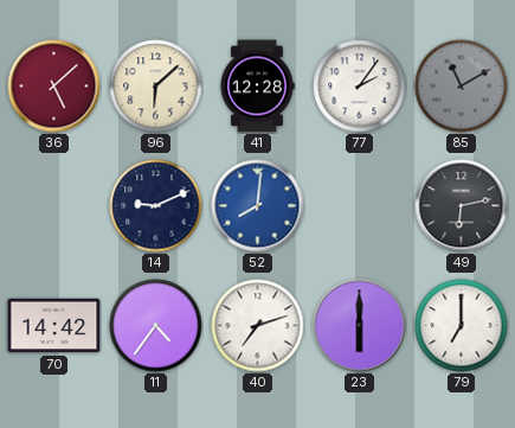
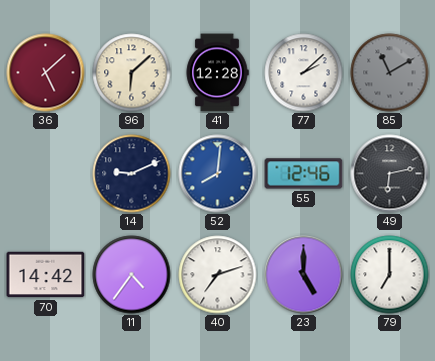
77: 2:06 -> 2:08
55: none -> 12:46
23: 6:00 -> 5:00
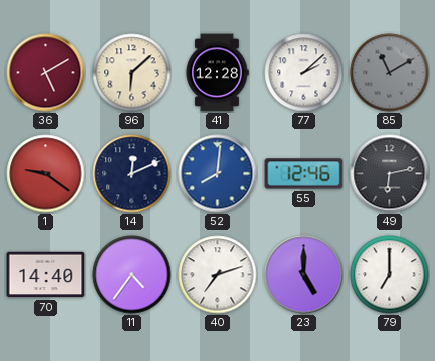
36: 5:08 -> 5:10
1: none -> 9:21
14: 9:11 -> 12:11
70: 14:42 -> 14:40
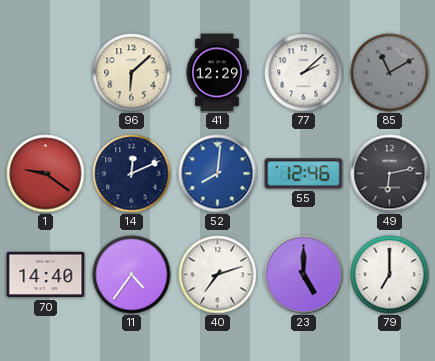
36: 5:10 -> none
41: 12:28 -> 12:29
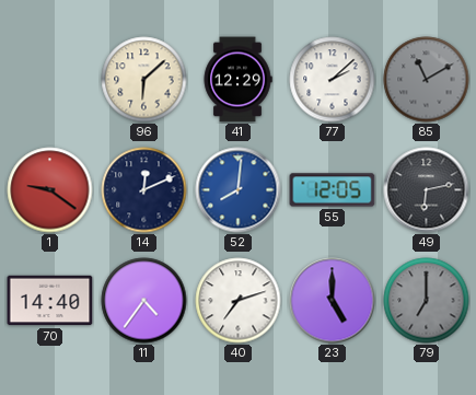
55: 12:46 -> 12:05
79 dial: white -> grey
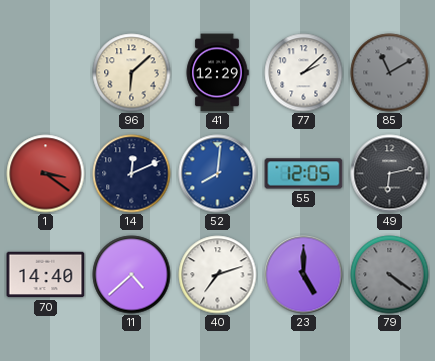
1: 9:21 -> 3:21
11: 4:36 -> 4:38
79: 7:00 -> 4:21
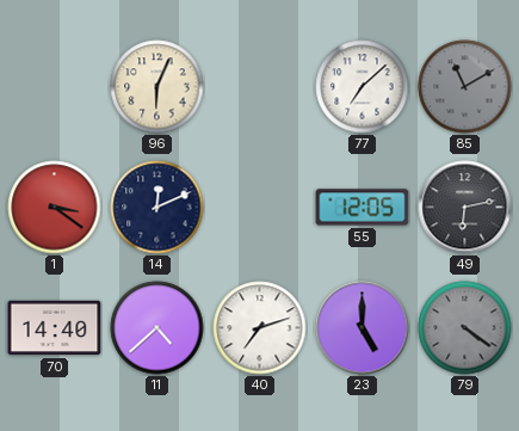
96: 6:08 -> 6:04
41: 12:29 -> none
77: 2:08 -> 7:08
52: 8:01 -> none
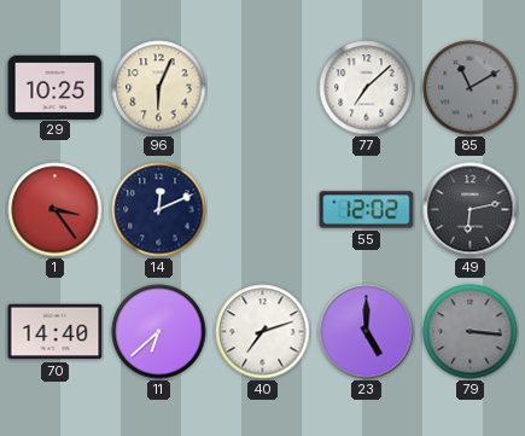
29: none -> 10:25
1: 3:21 -> 3:24
55: 12:05 -> 12:02
11: 4:38 -> 6:38
79: 4:21 -> 3:16
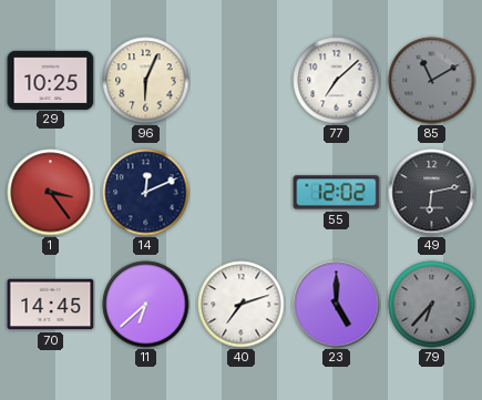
70: 14:40 -> 14:45
79: 3:16 -> 6:37
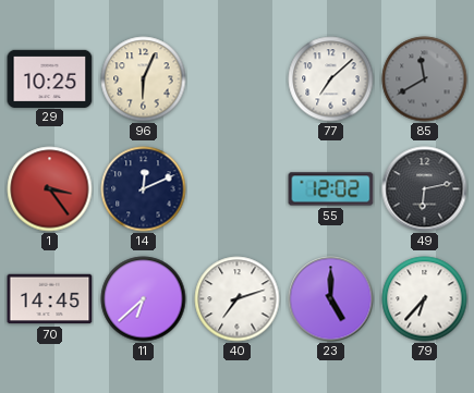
85: 11:10 -> 11:40
79 dial: grey -> white
